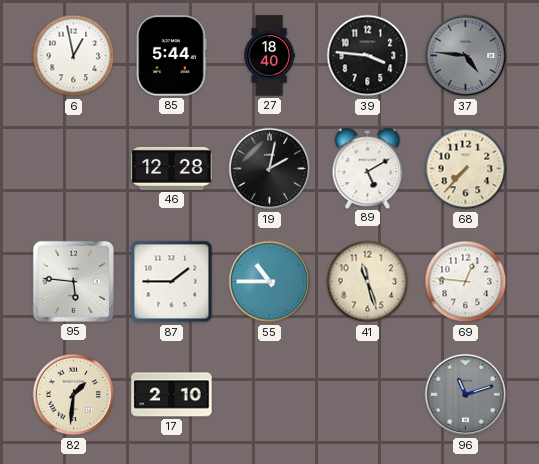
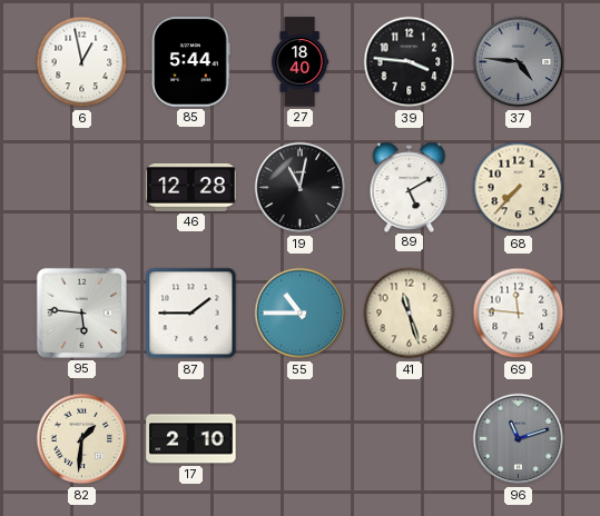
19: 2:02 -> 11:02
69: 12:46 -> 11:46
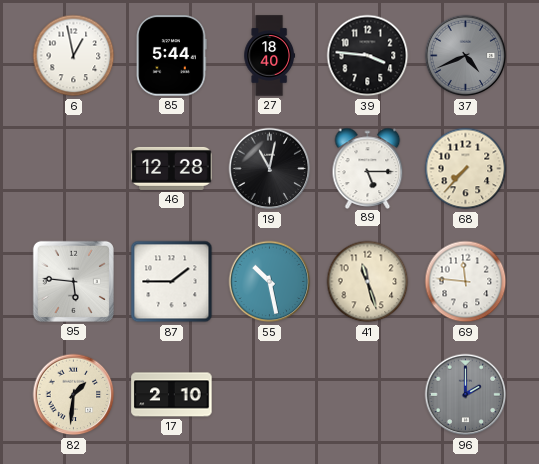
37: 4:46 -> 4:41
89: 5:10 -> 5:15
55: 10:45 -> 10:28
96: 11:12 -> 2:00
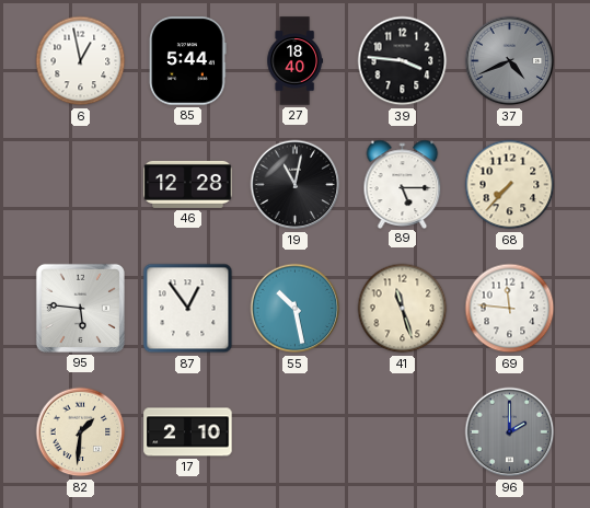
87: 1:45 -> 12:54
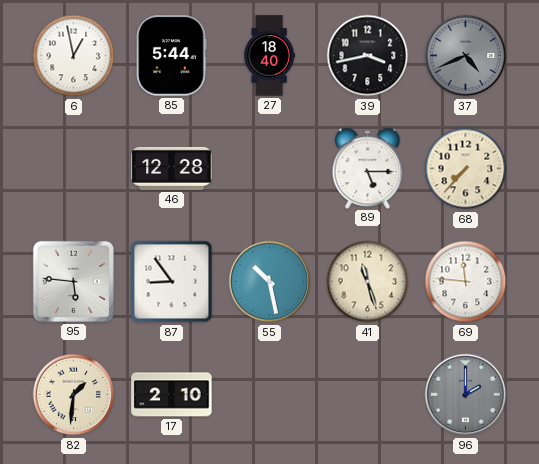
39: 3:46 -> 3:43
19: 11:02 -> none
87: 12:54 -> 8:54
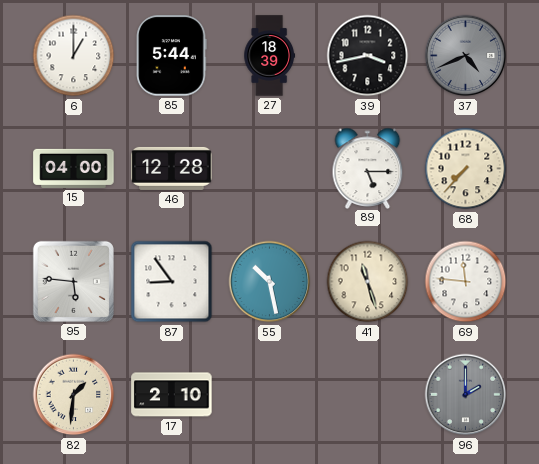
6: 12:58 -> 1:00
27: 18:40 -> 18:39
15: none -> 04:00
